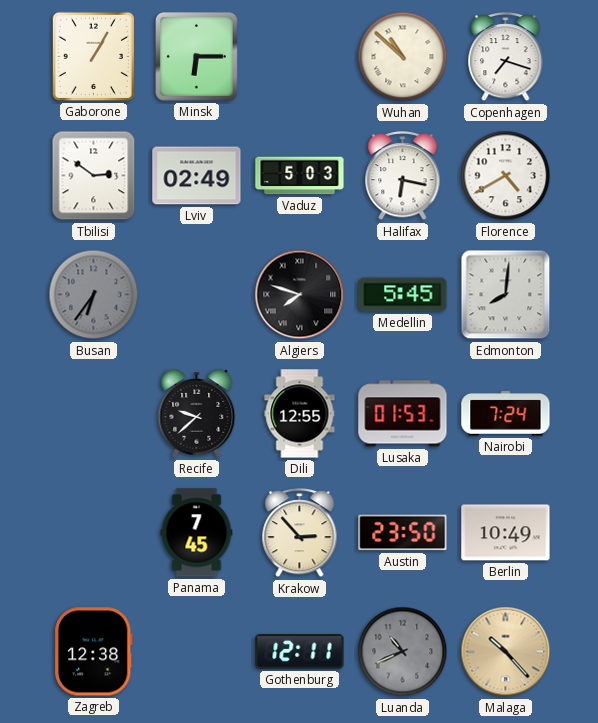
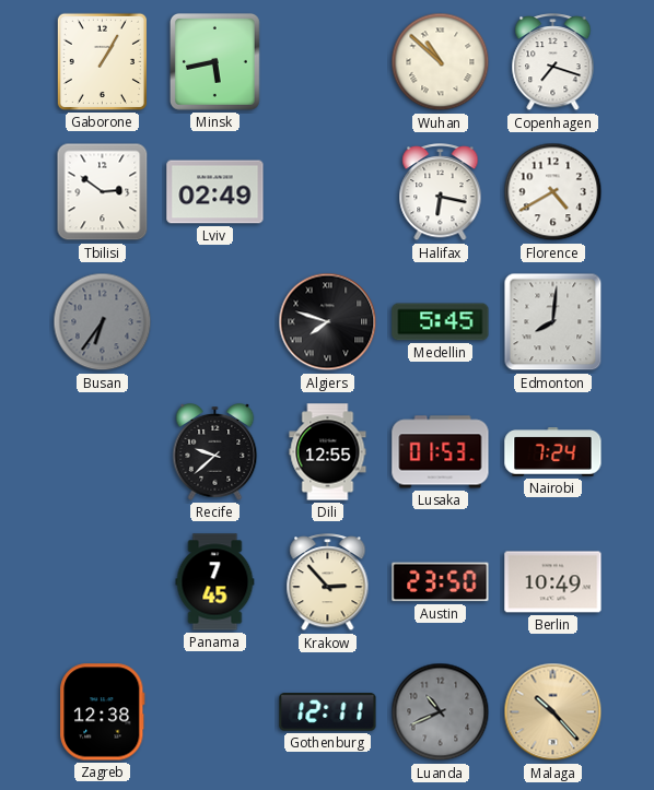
Minsk: 6:15 -> 5:43
Vaduz: 5:03 -> none
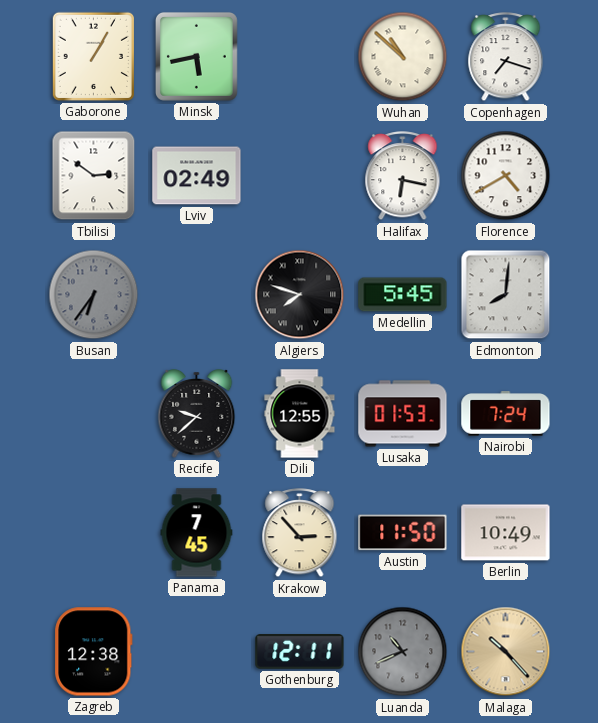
Austin: 23:50 -> 11:50
